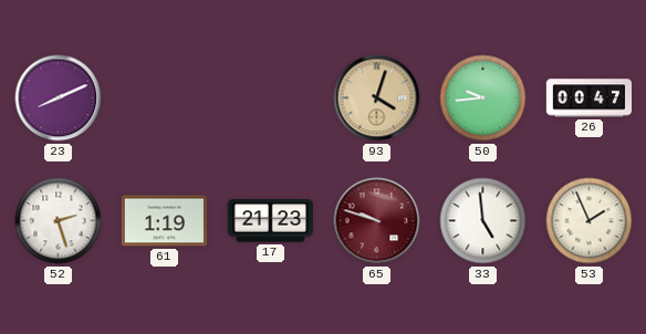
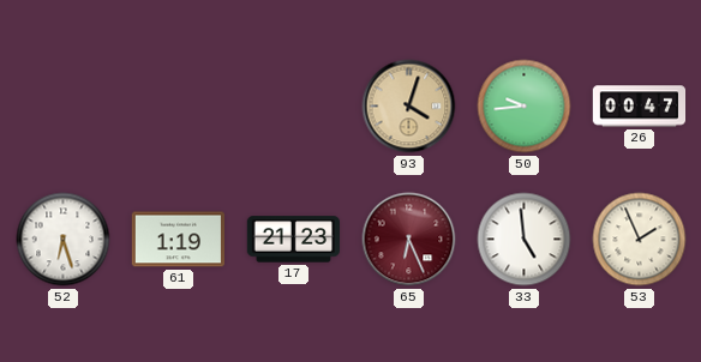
23: 8:11 -> none
52: 2:27 -> 6:27
65: 9:48 -> 6:26
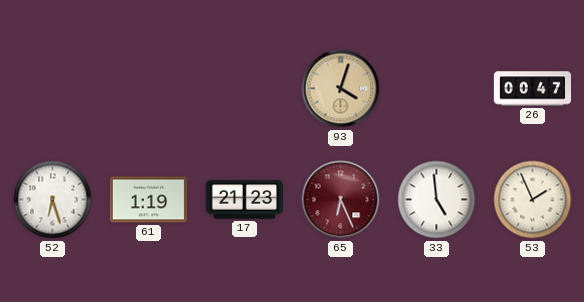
50: 9:44 -> none
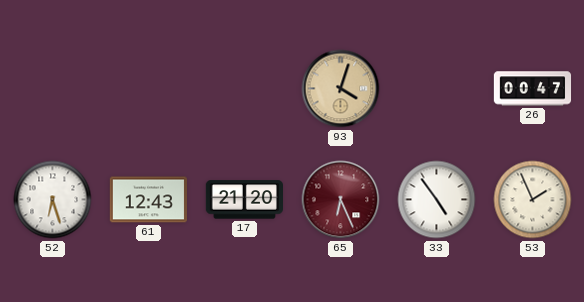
61: 1:19 -> 12:43
17: 21:23 -> 21:20
33: 4:59 -> 4:54
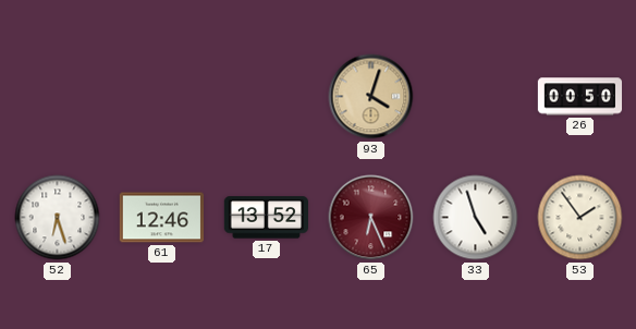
26: 00:47 -> 00:50
61: 12:43 -> 12:46
17: 21:20 -> 13:52
33: 4:54 -> 4:57
53: 1:56 -> 1:54
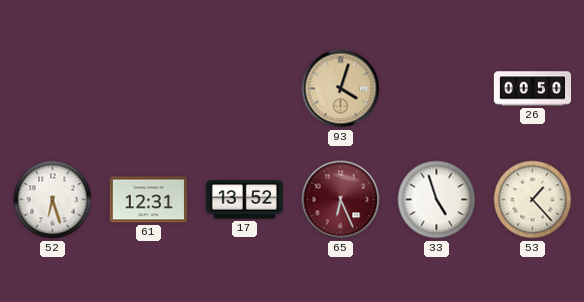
61: 12:46 -> 12:31
53: 1:54 -> 1:23
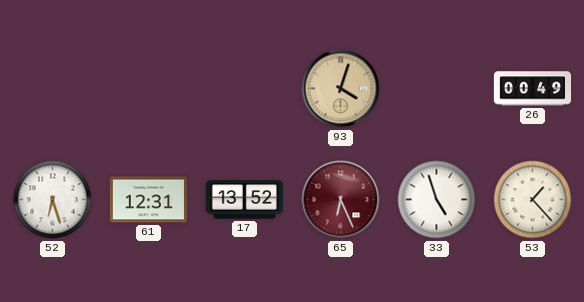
26: 00:50 -> 00:49
